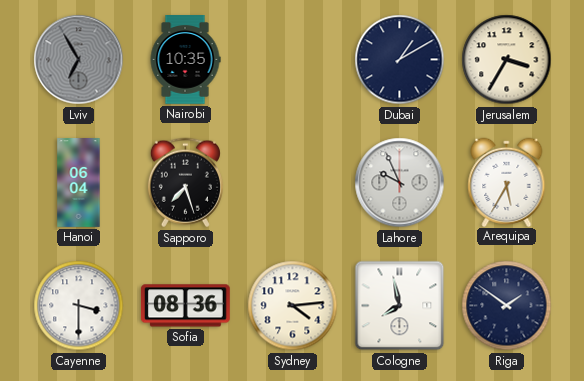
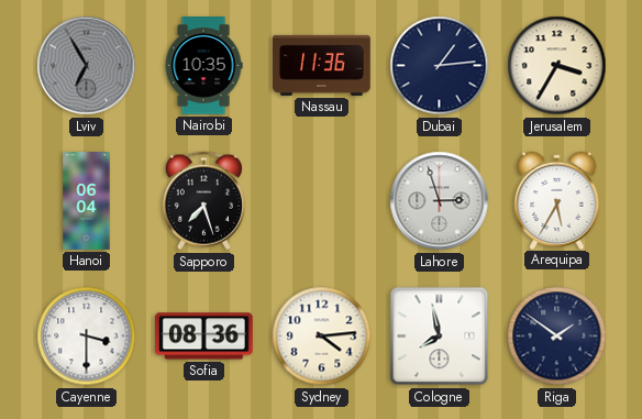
Nassau: none -> 11:36
Dubai: 1:10 -> 1:14
Lahore: 9:56 -> 2:57
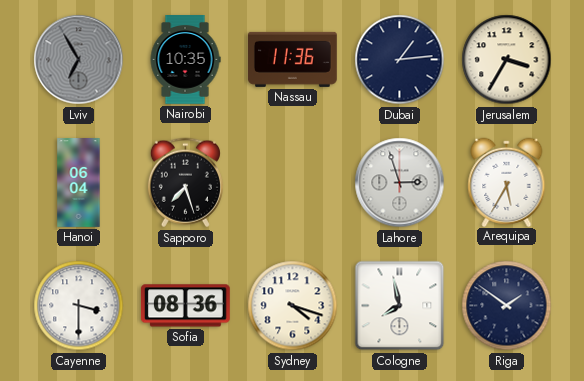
Sydney: 4:14 -> 4:18
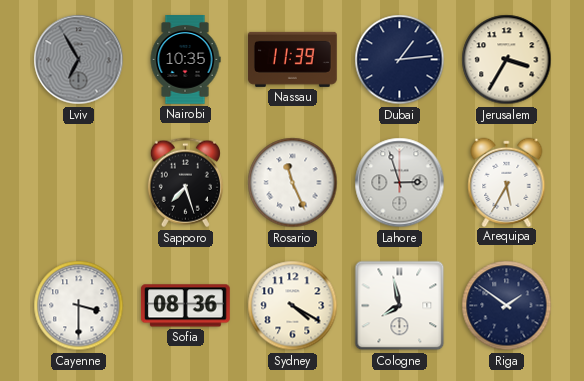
Nassau: 11:36 -> 11:39
Hanoi: 06:04 -> none
Rosario: none -> 11:26
Sydney: 4:18 -> 4:20
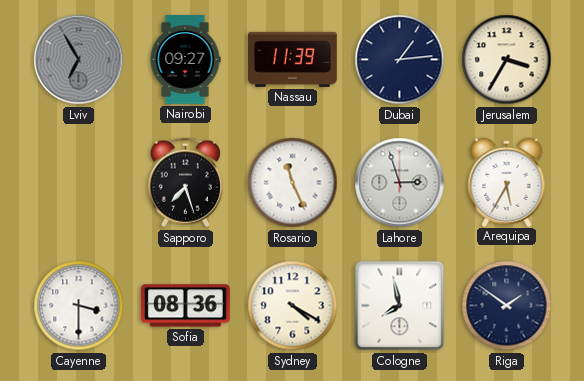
Nairobi: 10:35 -> 09:27
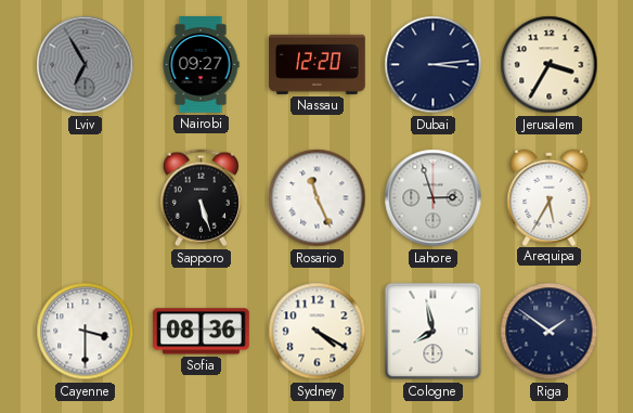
Nassau: 11:39 -> 12:20
Dubai: 1:14 -> 3:14
Sapporo: 7:27 -> 5:27
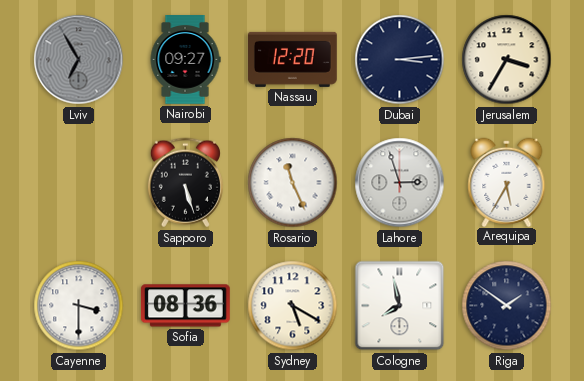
Sydney: 4:20 -> 5:20
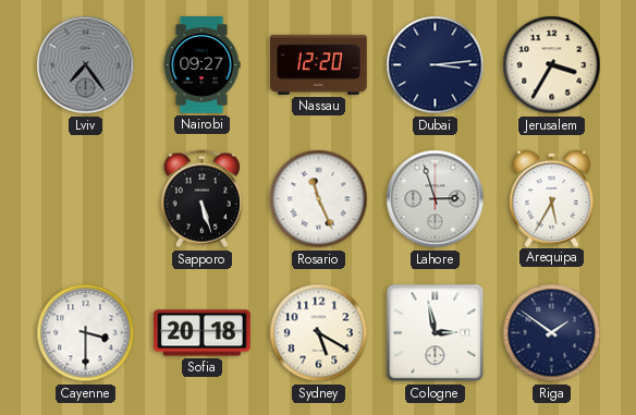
Lviv: 6:55 -> 7:24
Sofia: 08:36 -> 20:18
Cologne: 7:58 -> 2:58
